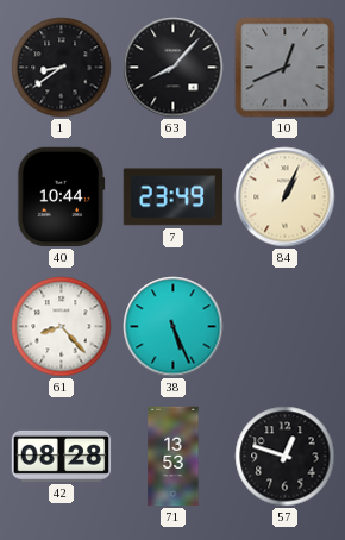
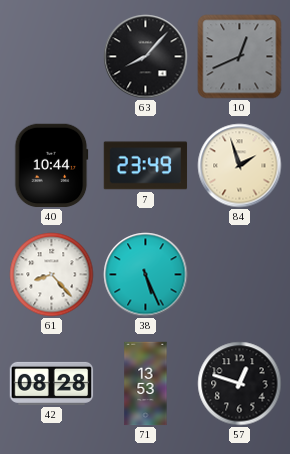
1: 8:39 -> none
84: 1:04 -> 1:57
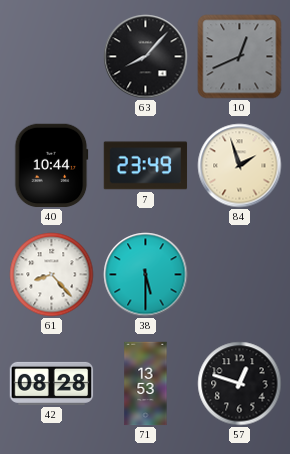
38: 5:26 -> 5:30
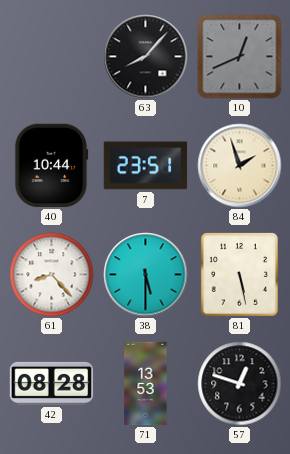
7: 23:49 -> 23:51
81: none -> 5:28
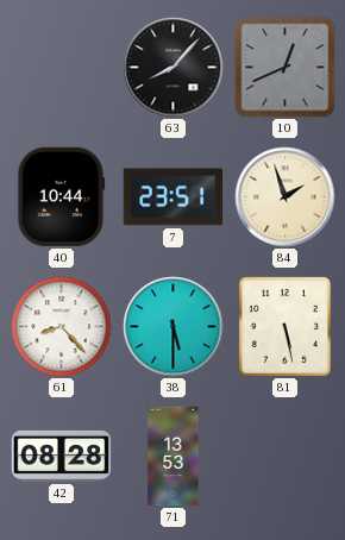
57: 12:48 -> none
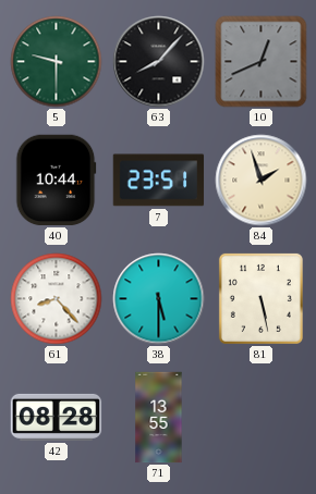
5: none -> 9:30
71: 13:53 -> 13:55
